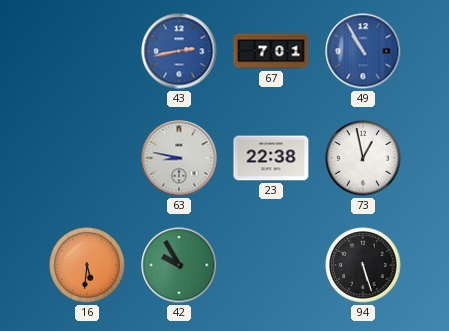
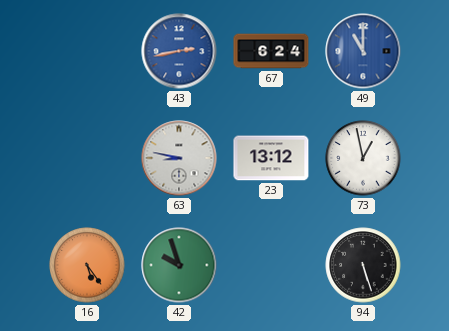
67: 7:01 -> 6:24
49: 10:55 -> 11:00
23: 22:38 -> 13:12
16: 5:31 -> 5:24
42: 9:55 -> 9:57
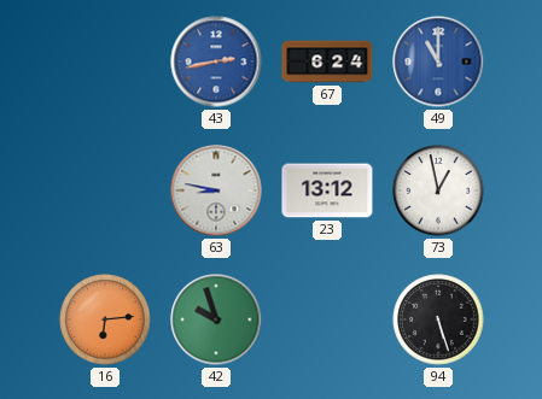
16: 5:24 -> 6:14
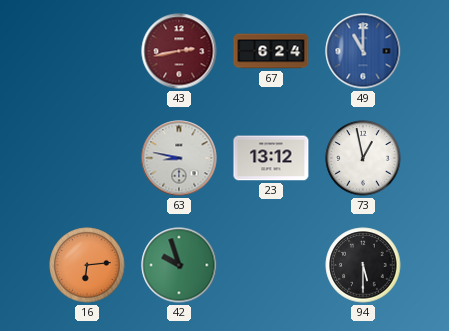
43 dial: blue -> burgundy
94: 5:27 -> 5:30
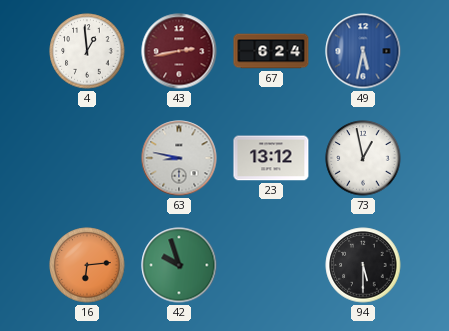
4: none -> 12:59
49: 11:00 -> 5:32
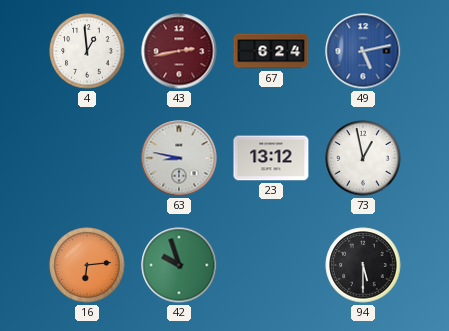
49: 5:32 -> 5:13
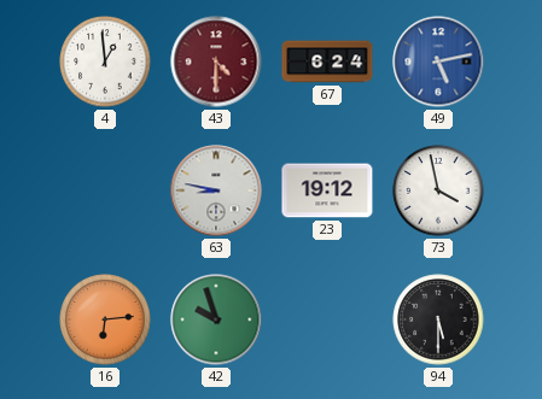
43: 2:43 -> 4:30
23: 13:12 -> 19:12
73: 12:58 -> 3:58
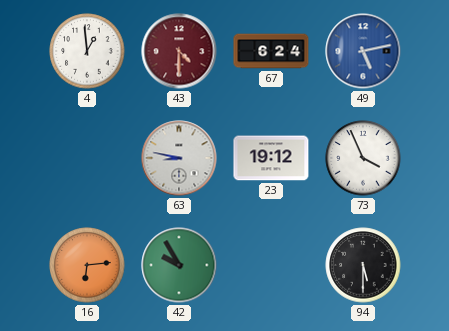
73: 3:58 -> 3:56
42: 9:57 -> 9:55
